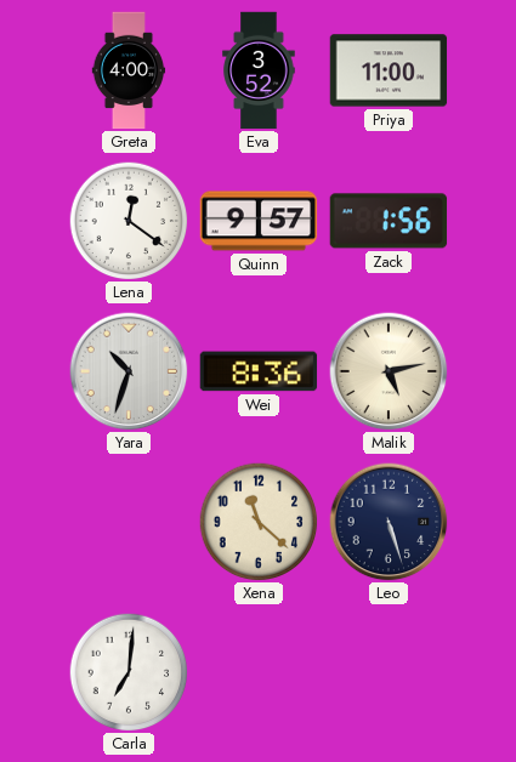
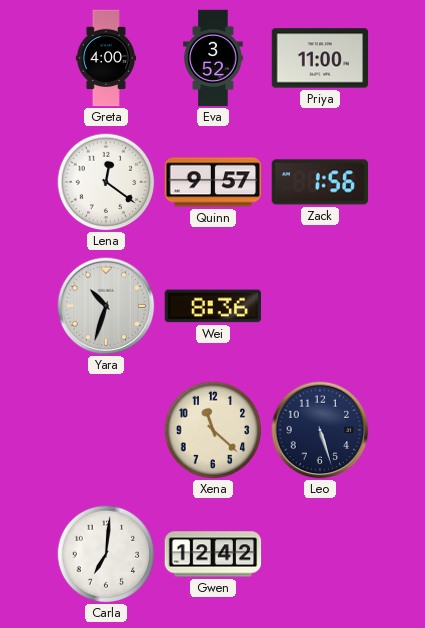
Malik: 5:13 -> none
Gwen: none -> 12:42
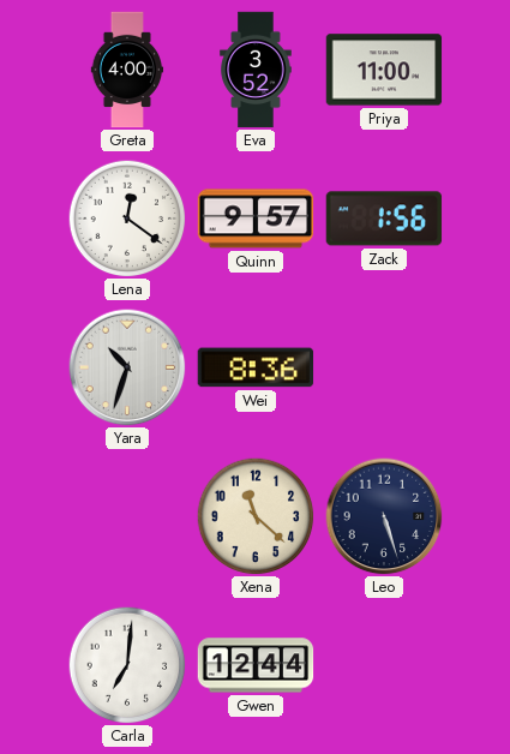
Gwen: 12:42 -> 12:44
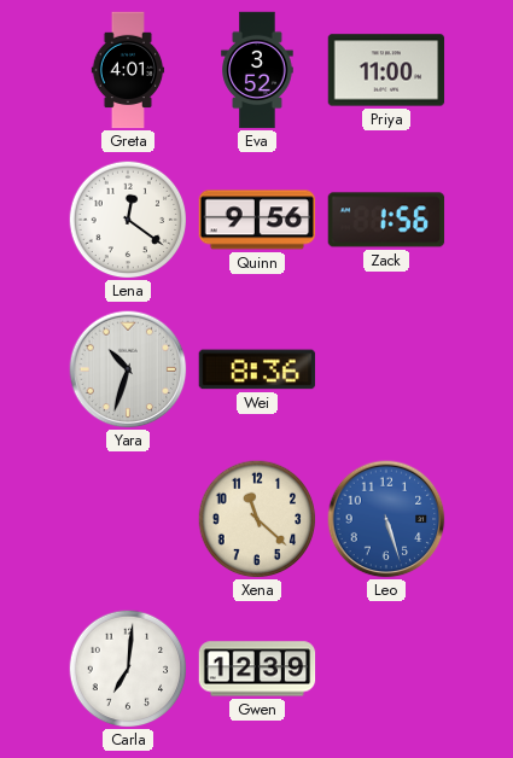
Greta: 4:00 -> 4:01
Quinn: 9:57 -> 9:56
Leo dial: navy -> blue
Gwen: 12:44 -> 12:39
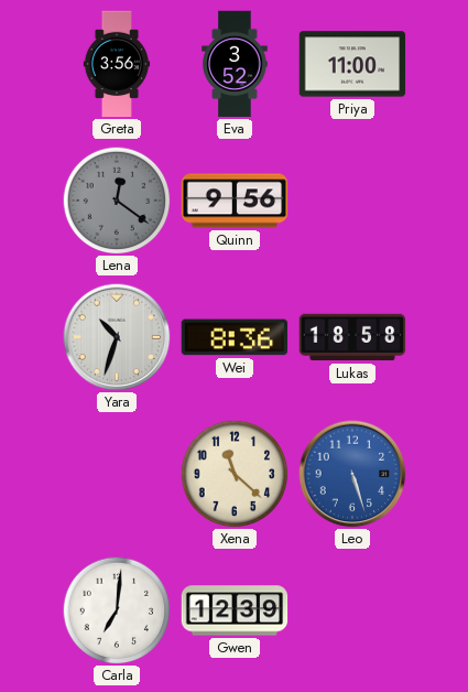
Greta: 4:01 -> 3:56
Lena dial: white -> grey
Zack: 1:56 -> none
Lukas: none -> 18:58
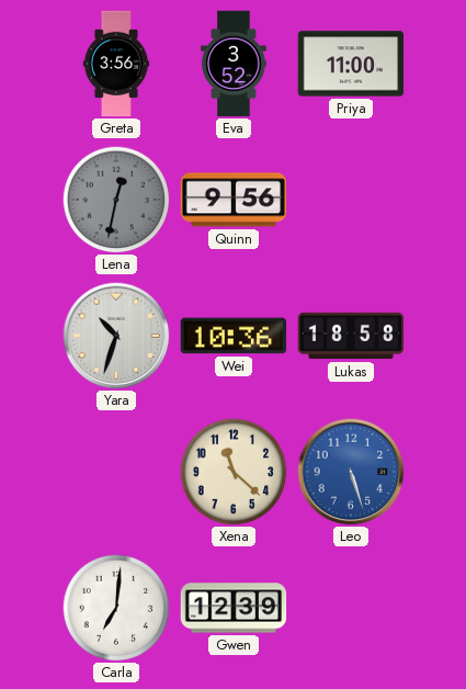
Lena: 12:21 -> 12:32
Wei: 8:36 -> 10:36
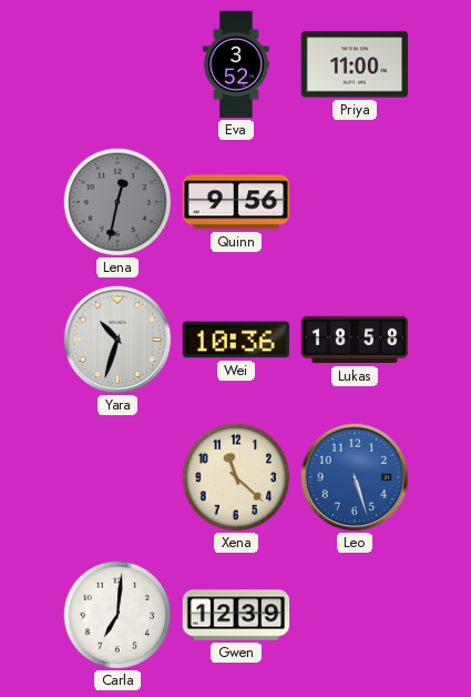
Greta: 3:56 -> none
